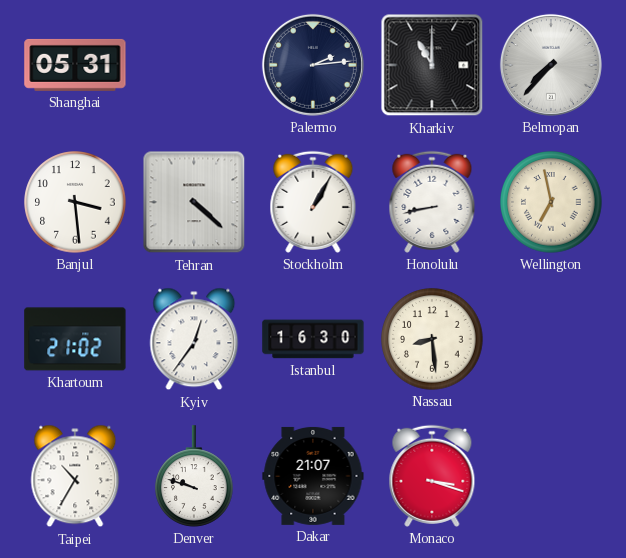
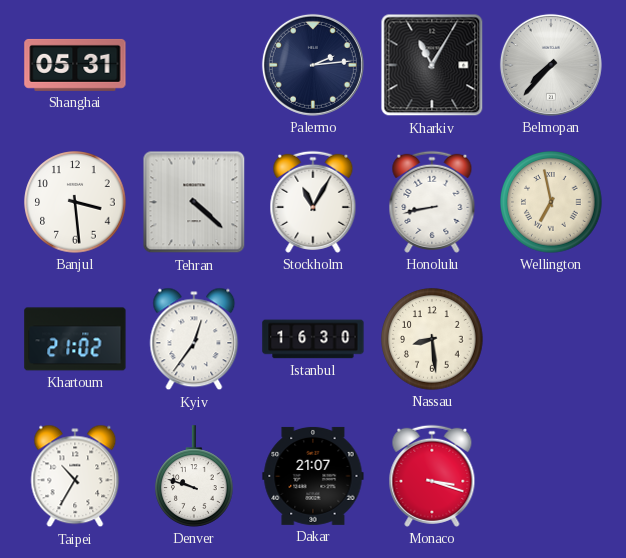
Kharkiv: 11:00 -> 11:05
Stockholm: 1:05 -> 11:05
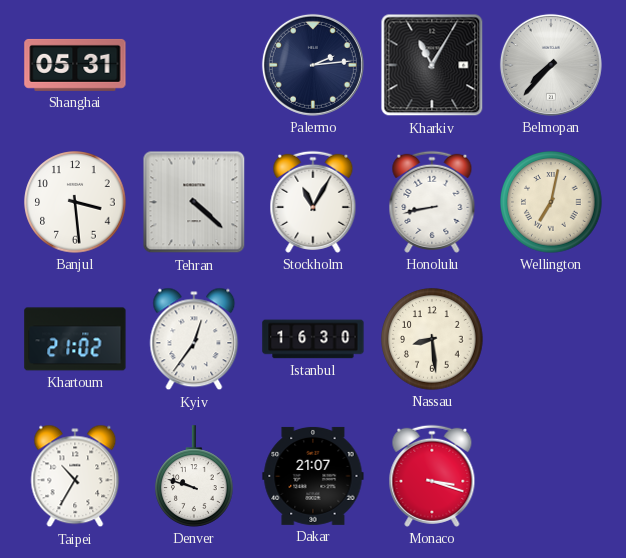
Wellington: 6:58 -> 7:02
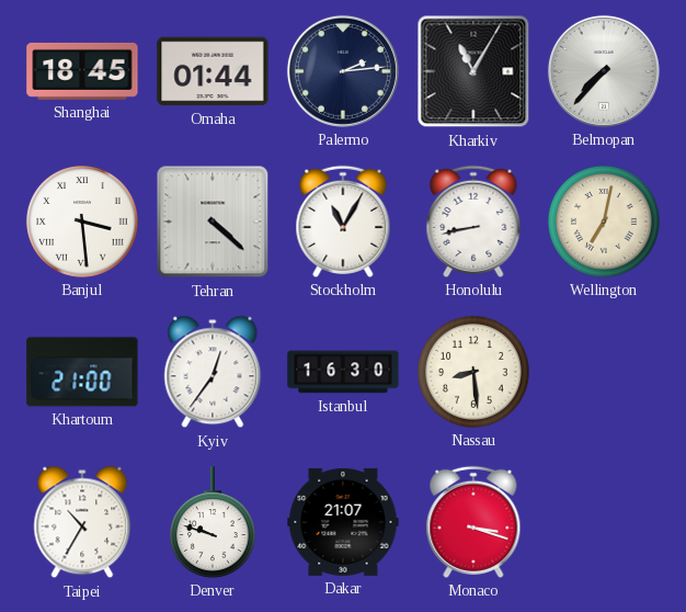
Shanghai: 05:31 -> 18:45
Omaha: none -> 01:44
Banjul numerals: Arabic -> Roman
Khartoum: 21:02 -> 21:00
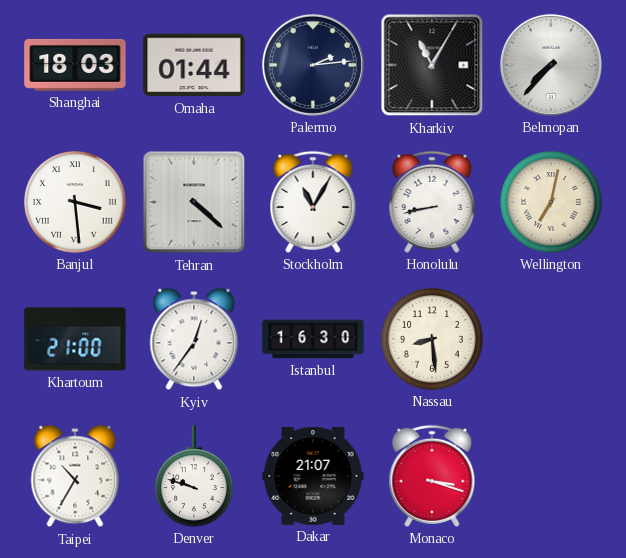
Shanghai: 18:45 -> 18:03
